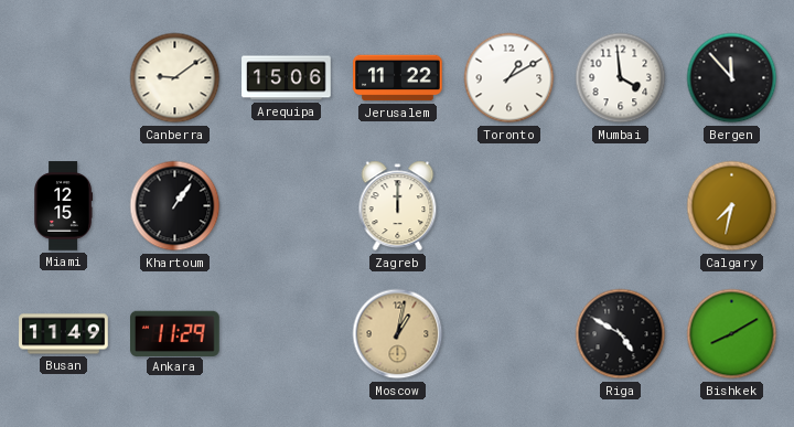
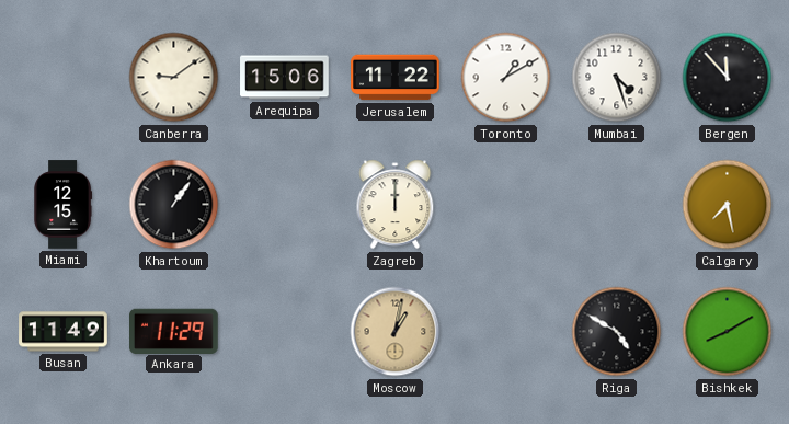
Mumbai: 3:59 -> 4:27
Calgary: 7:32 -> 7:28
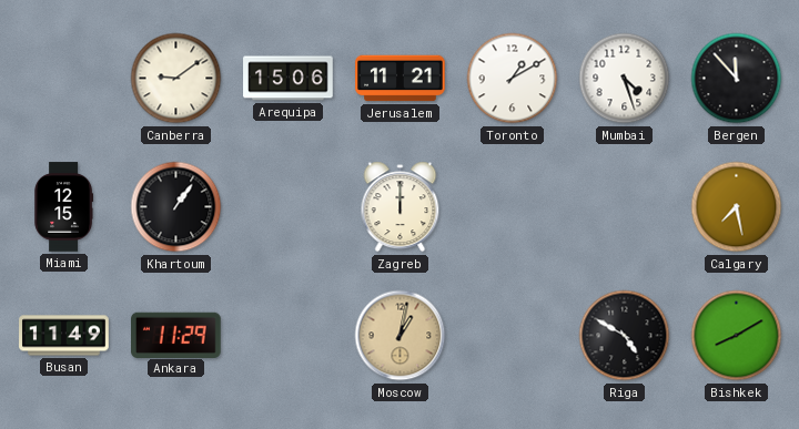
Jerusalem: 11:22 -> 11:21
